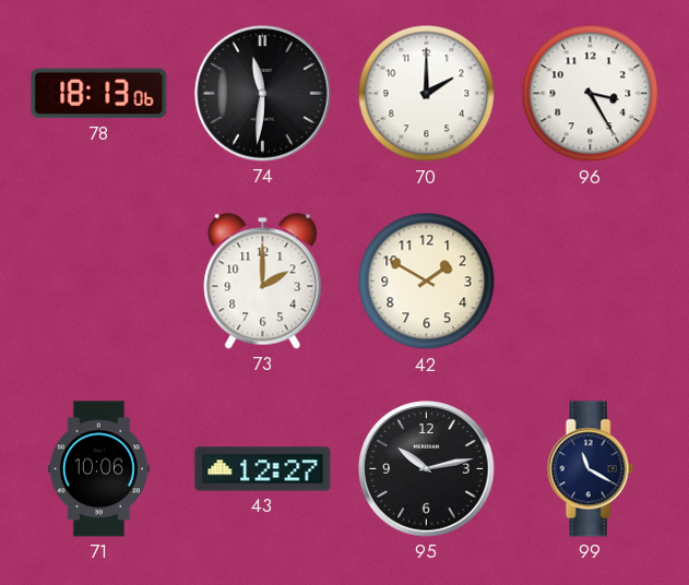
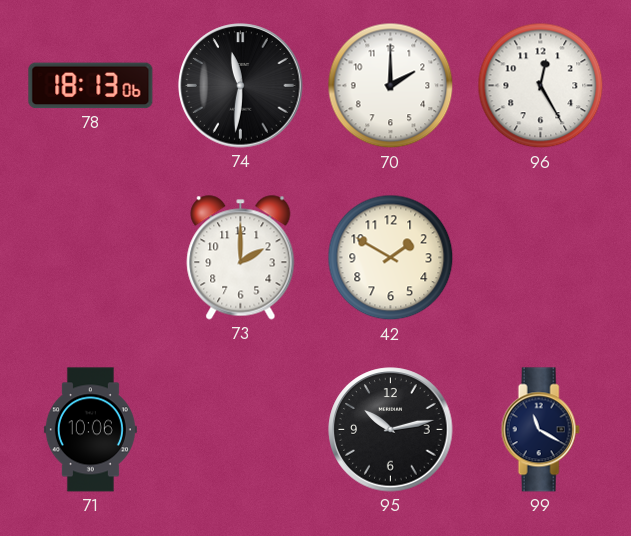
96: 3:25 -> 12:25
43: 12:27 -> none
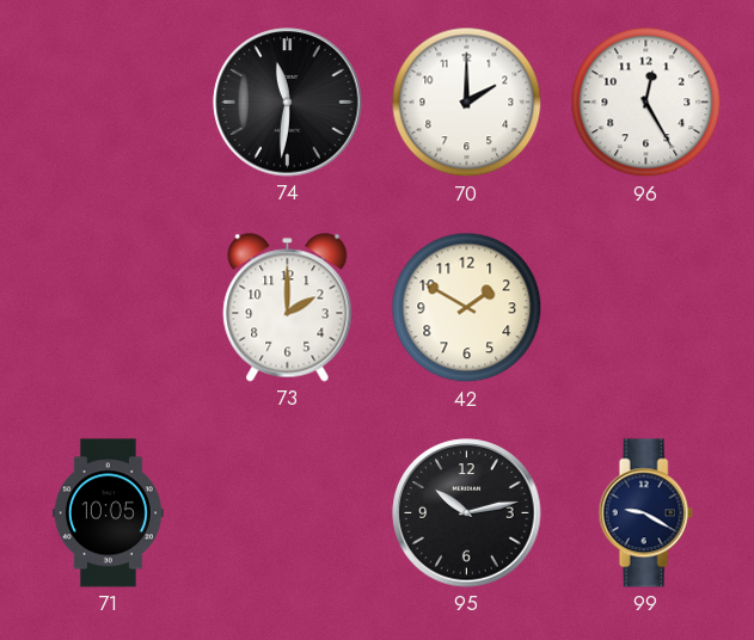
78: 18:13 -> none
71: 10:06 -> 10:05
99: 11:20 -> 9:20
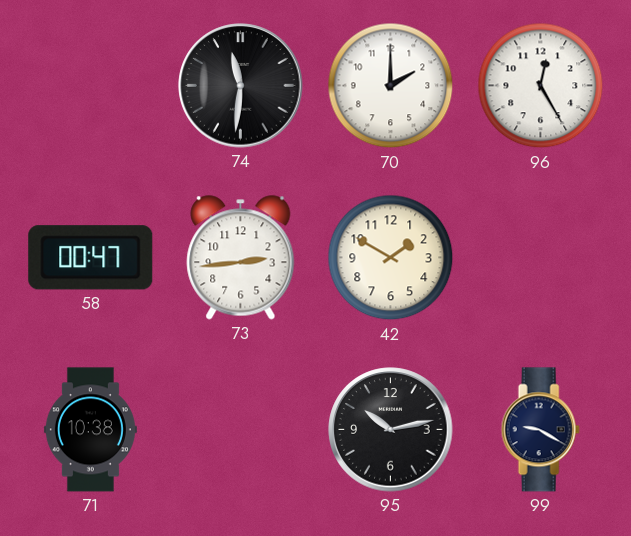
58: none -> 00:47
73: 2:00 -> 2:44
71: 10:05 -> 10:38
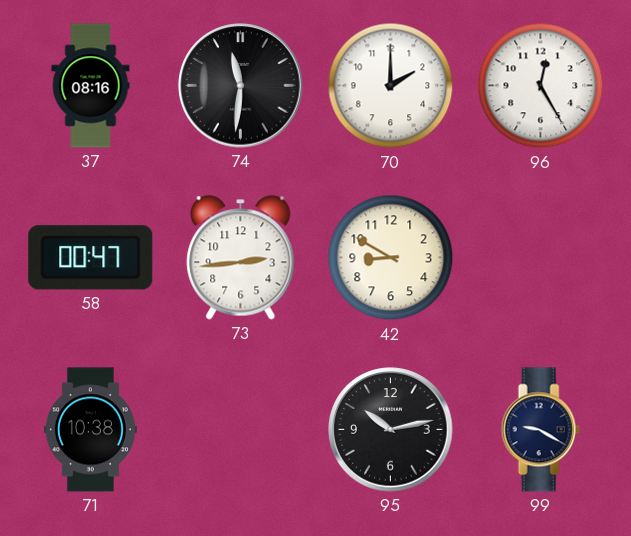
37: none -> 08:16
42: 1:50 -> 8:50
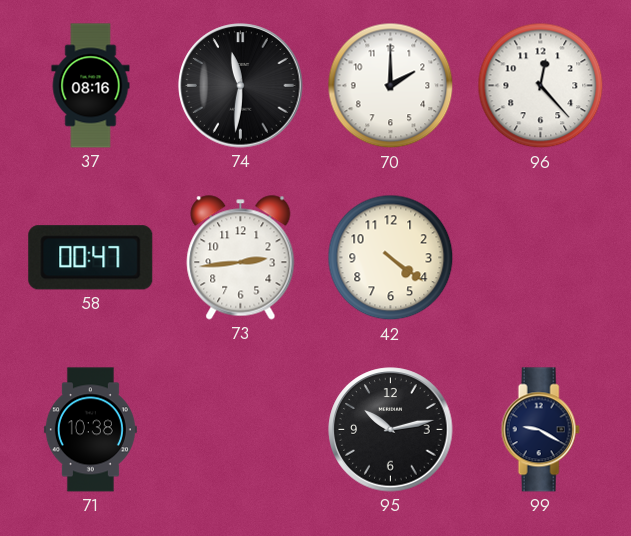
96: 12:25 -> 12:23
42: 8:50 -> 4:21
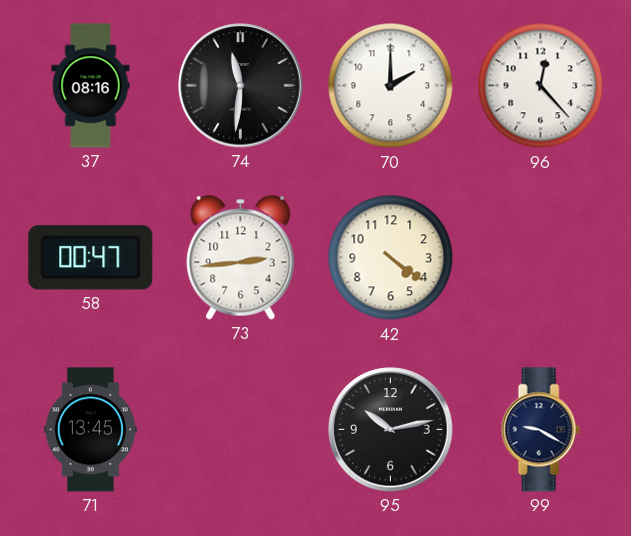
71: 10:38 -> 13:45
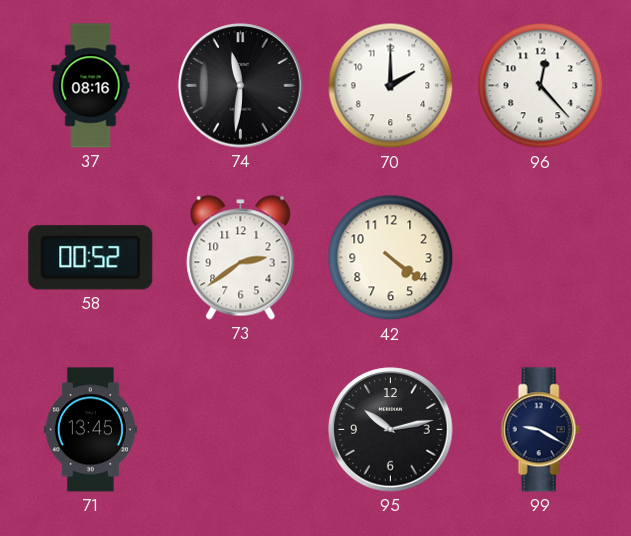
58: 00:47 -> 00:52
73: 2:44 -> 2:39
